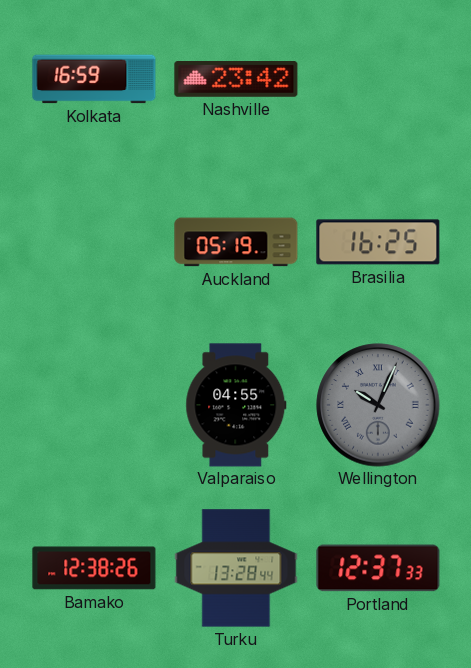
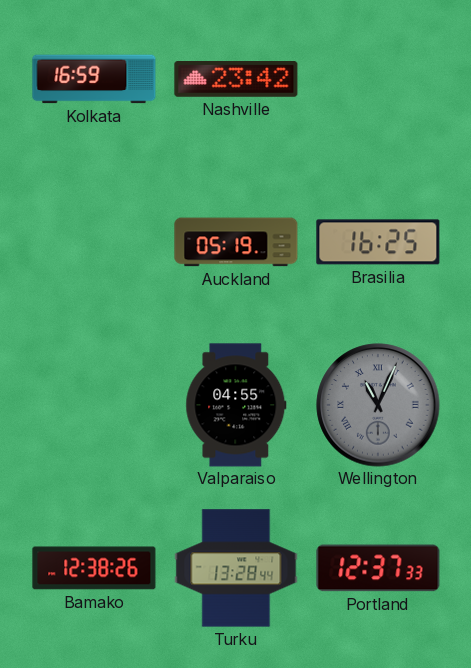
Wellington: 10:04 -> 11:04
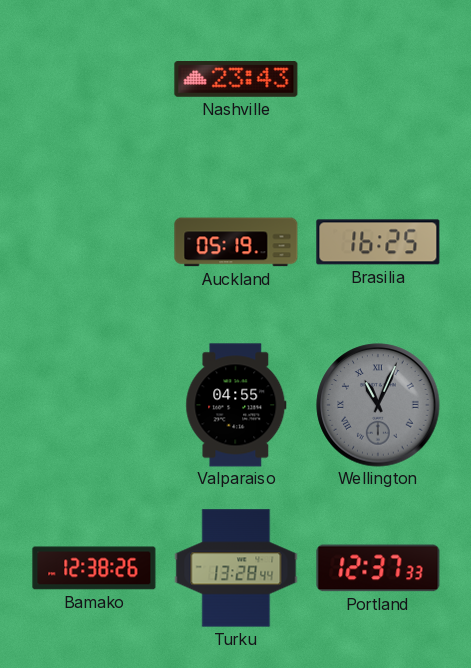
Kolkata: 16:59 -> none
Nashville: 23:42 -> 23:43
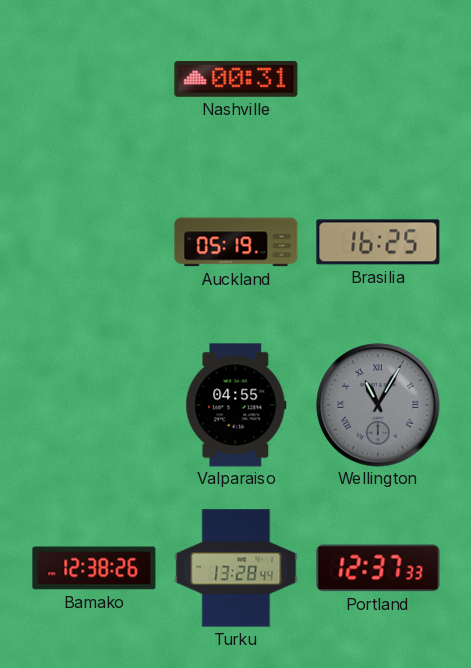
Nashville: 23:43 -> 00:31
Wellington: 11:04 -> 11:05
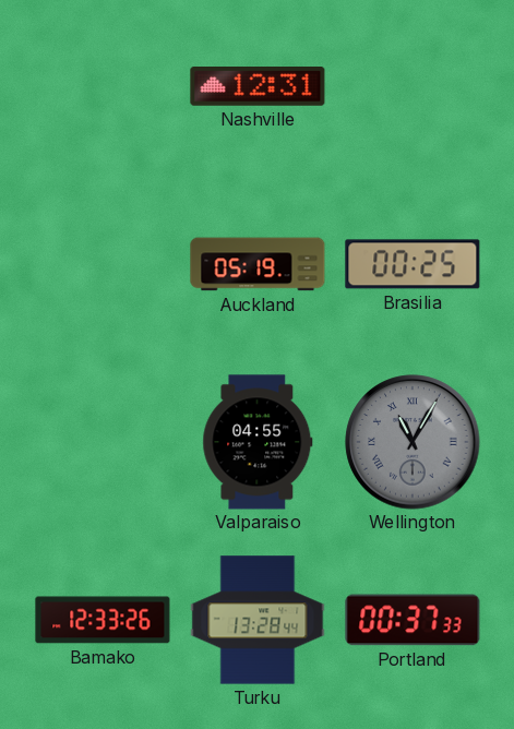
Nashville: 00:31 -> 12:31
Brasilia: 16:25 -> 00:25
Bamako: 12:38 -> 12:33
Portland: 12:37 -> 00:37
